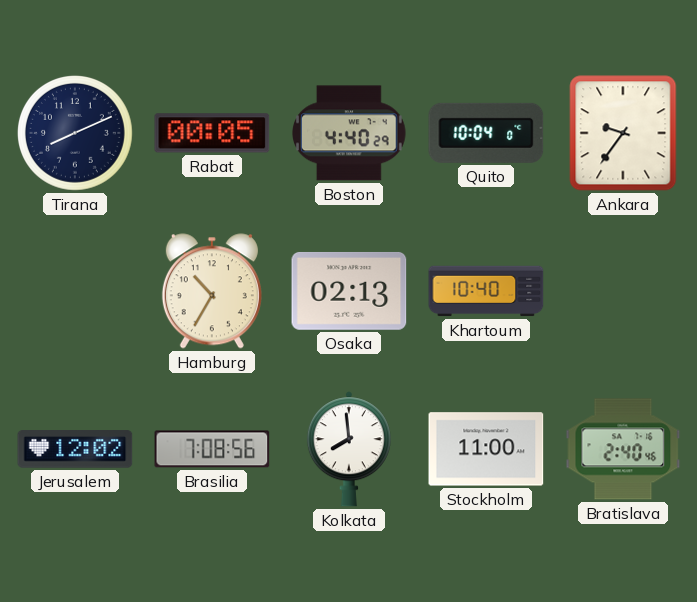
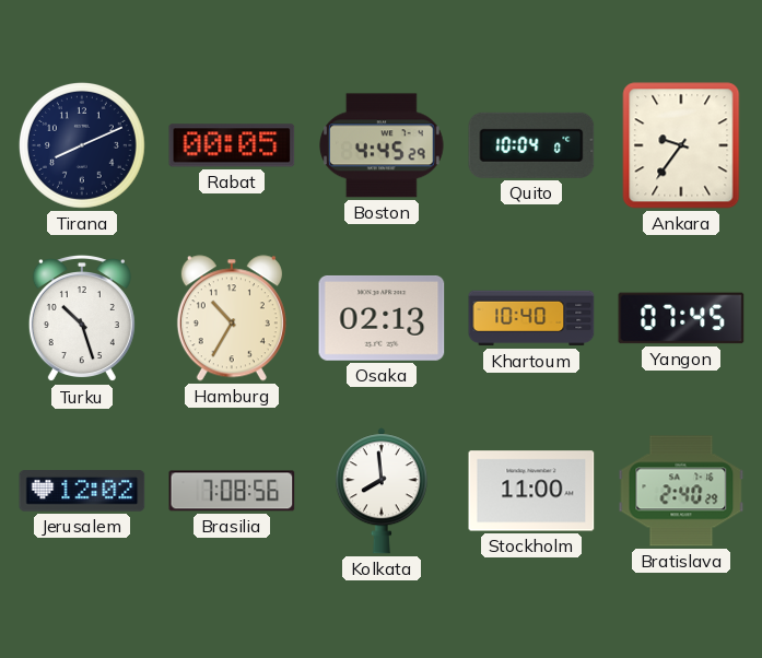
Boston: 4:40 -> 4:45
Turku: none -> 10:27
Yangon: none -> 07:45
Bratislava: 2:40:46 -> 2:40:29
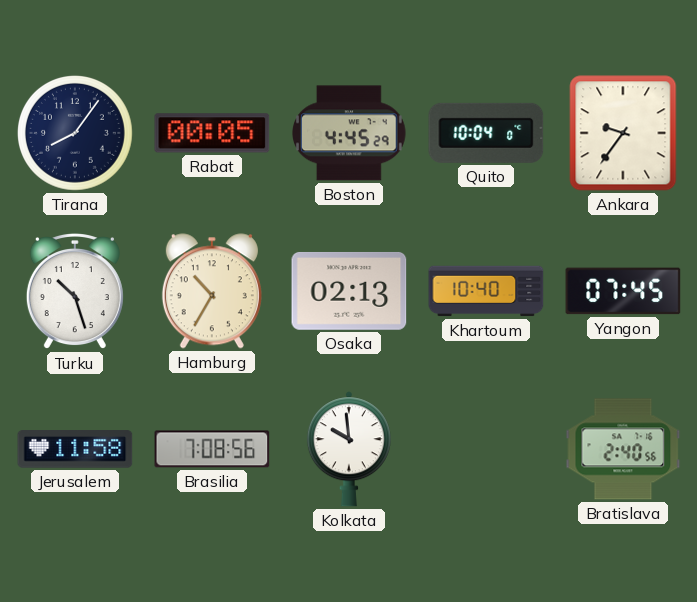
Tirana: 8:11 -> 8:06
Jerusalem: 12:02 -> 11:58
Kolkata: 7:59 -> 9:59
Stockholm: 11:00 -> none
Bratislava: 2:40:29 -> 2:40:56
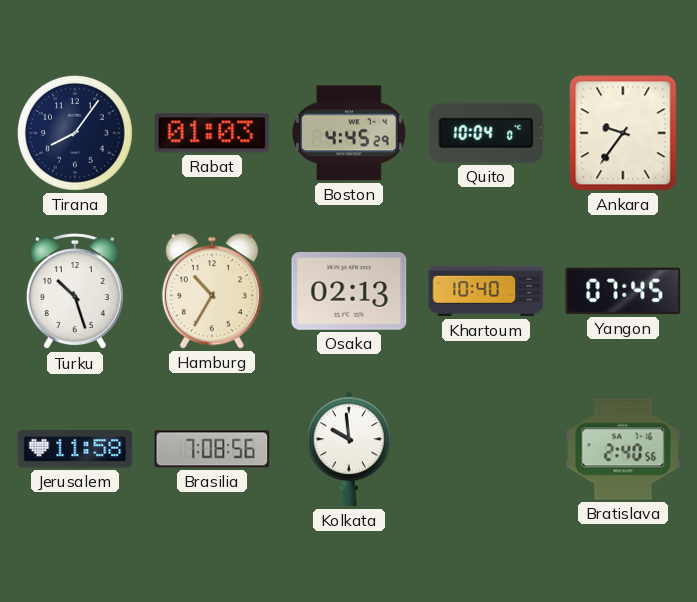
Rabat: 00:05 -> 01:03
